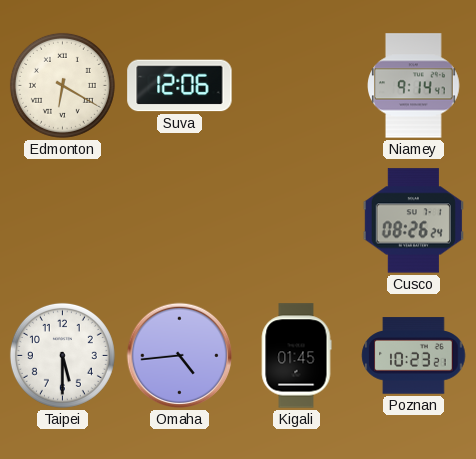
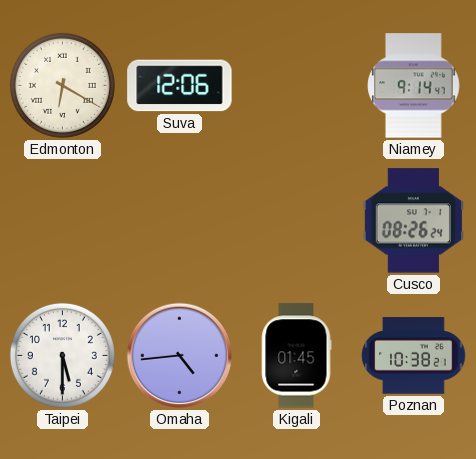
Poznan: 10:23 -> 10:38
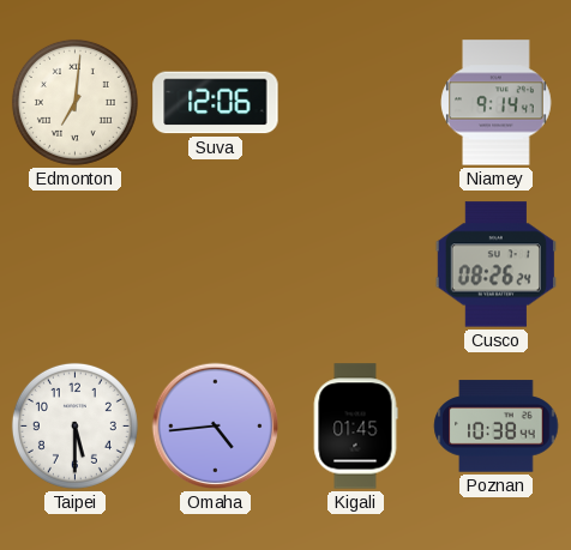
Edmonton: 6:20 -> 7:01
Poznan: 10:38:21 -> 10:38:44
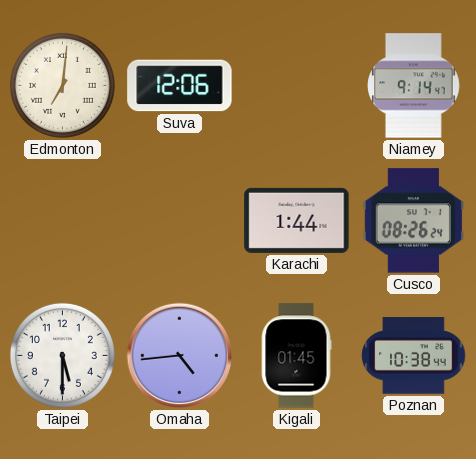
Karachi: none -> 1:44
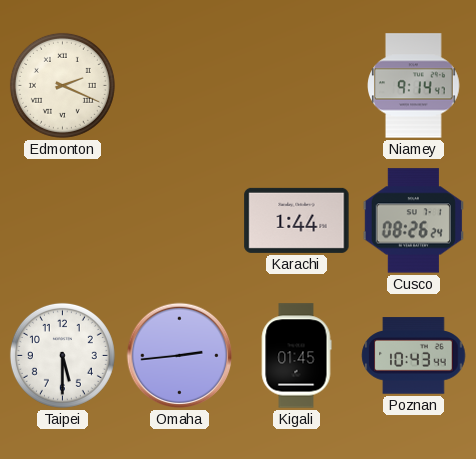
Edmonton: 7:01 -> 2:19
Suva: 12:06 -> none
Omaha: 4:44 -> 2:44
Poznan: 10:38 -> 10:43
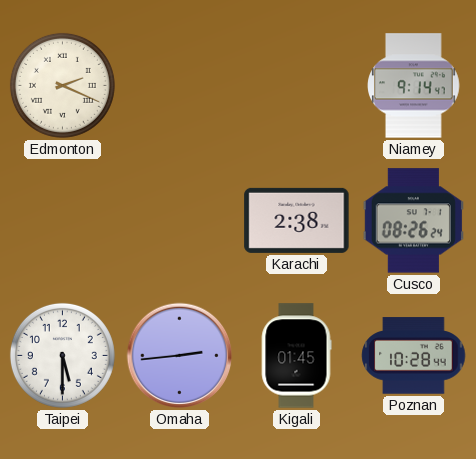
Karachi: 1:44 -> 2:38
Poznan: 10:43 -> 10:28
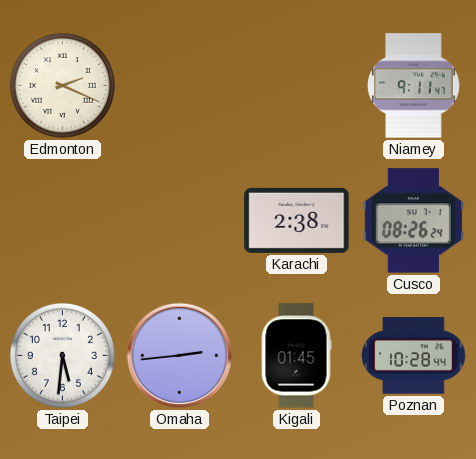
Niamey: 9:14 -> 9:11
Taipei: 5:30 -> 5:31
